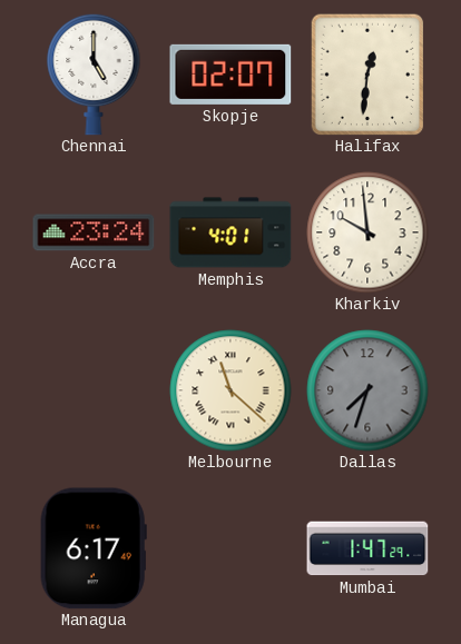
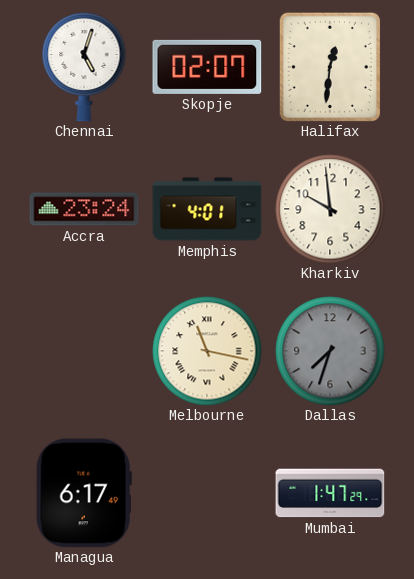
Chennai: 5:00 -> 5:03
Melbourne: 11:22 -> 11:17
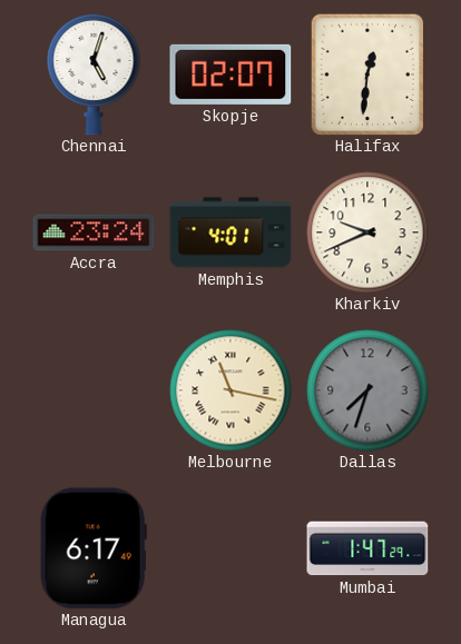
Kharkiv: 9:59 -> 9:41
